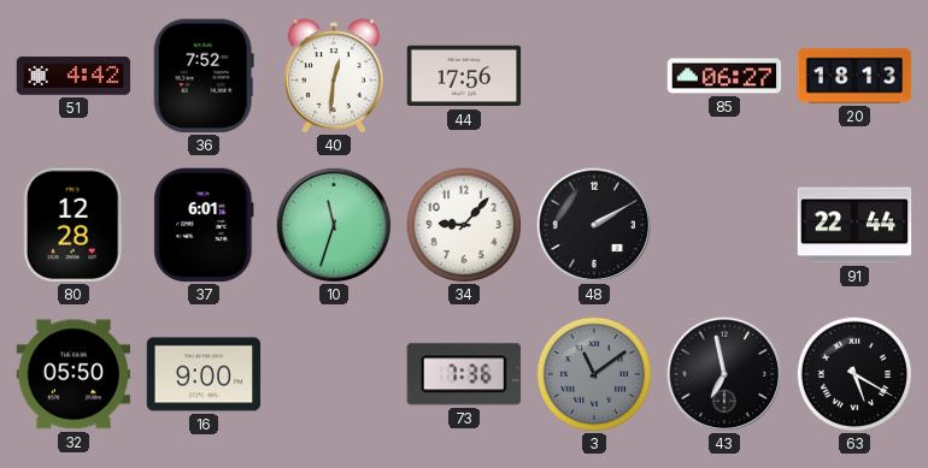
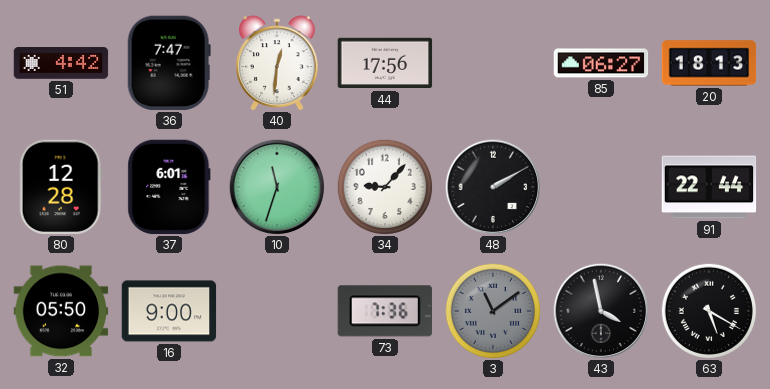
36: 7:52 -> 7:47
43: 6:58 -> 3:58
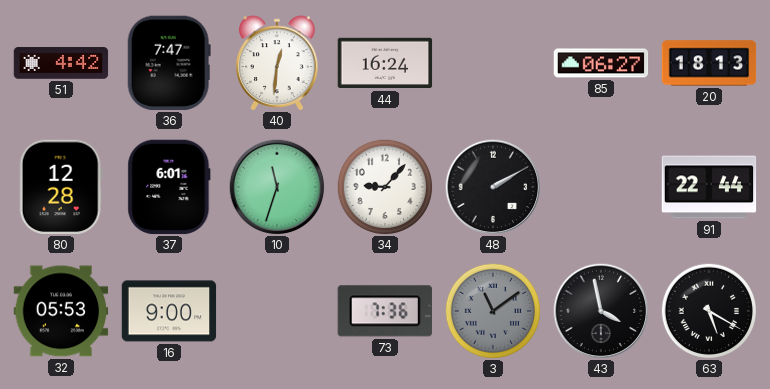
44: 17:56 -> 16:24
32: 05:50 -> 05:53
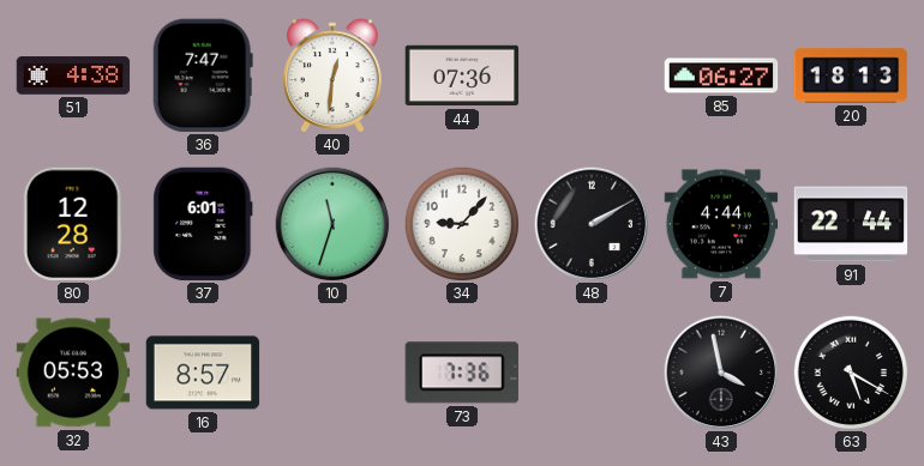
51: 4:42 -> 4:38
44: 16:24 -> 07:36
7: none -> 4:44
16: 9:00 -> 8:57
3: 11:09 -> none
